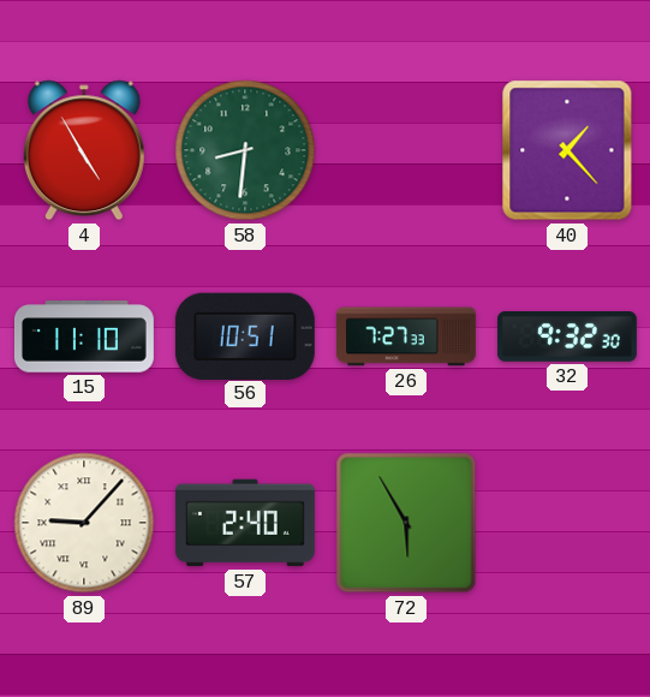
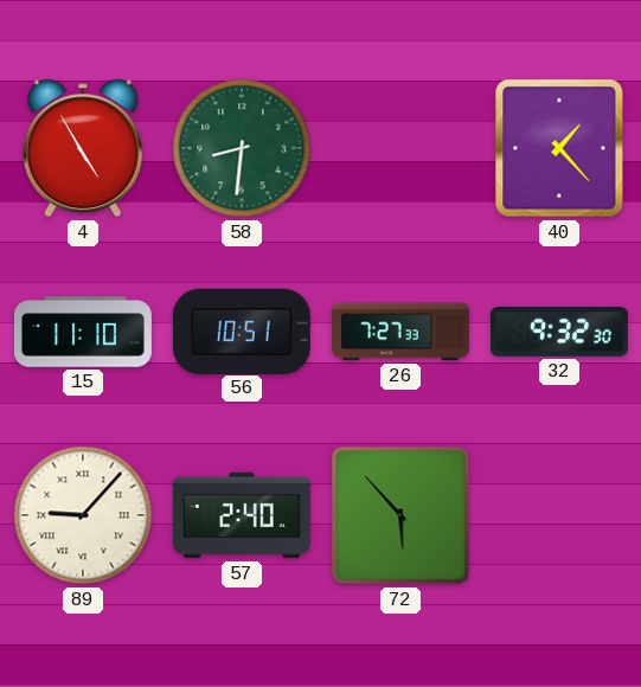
72: 5:55 -> 5:53
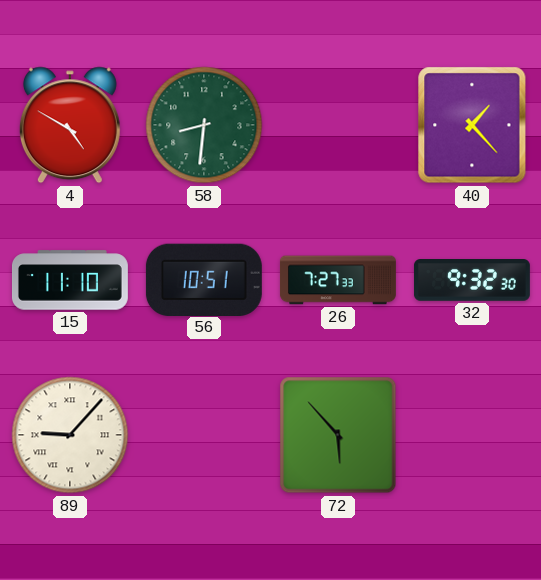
4: 4:55 -> 4:50
57: 2:40 -> none
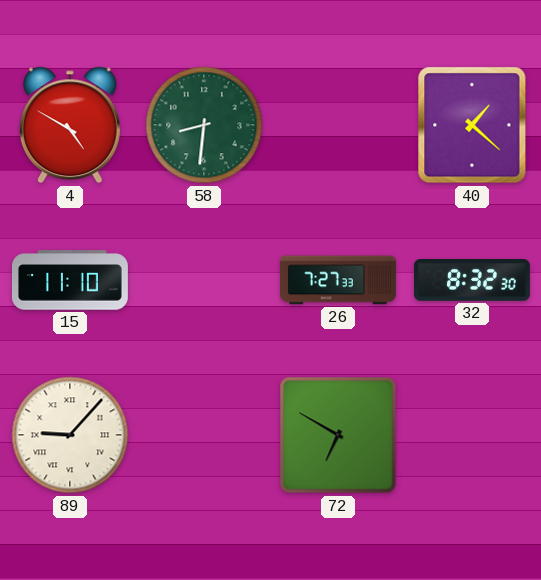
40: 1:23 -> 1:22
56: 10:51 -> none
32: 9:32 -> 8:32
72: 5:53 -> 6:50
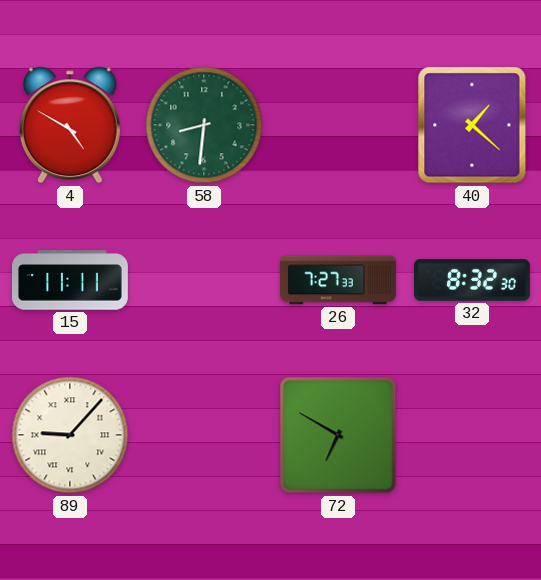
15: 11:10 -> 11:11
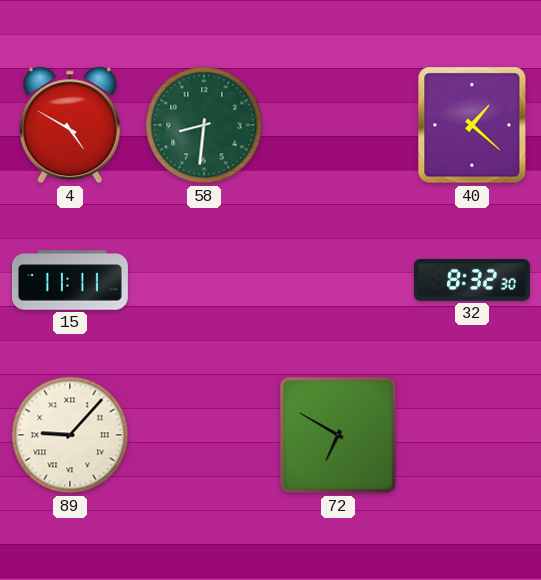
26: 7:27 -> none
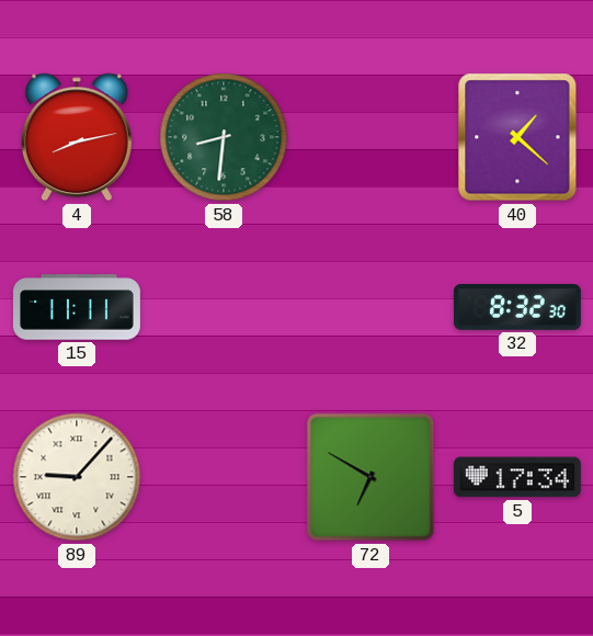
4: 4:50 -> 8:13
5: none -> 17:34
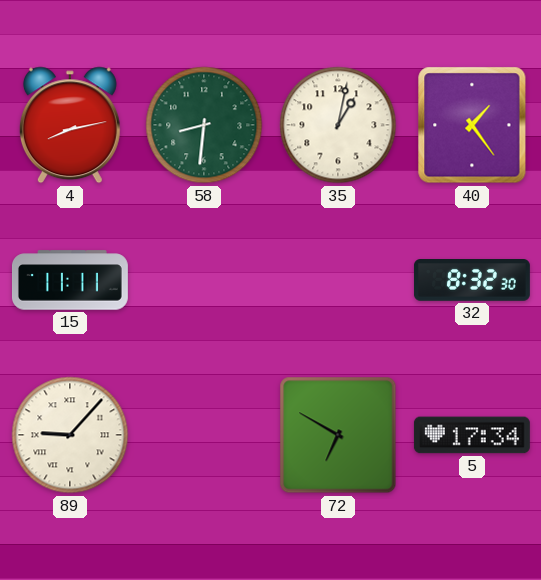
35: none -> 1:02
40: 1:22 -> 1:24
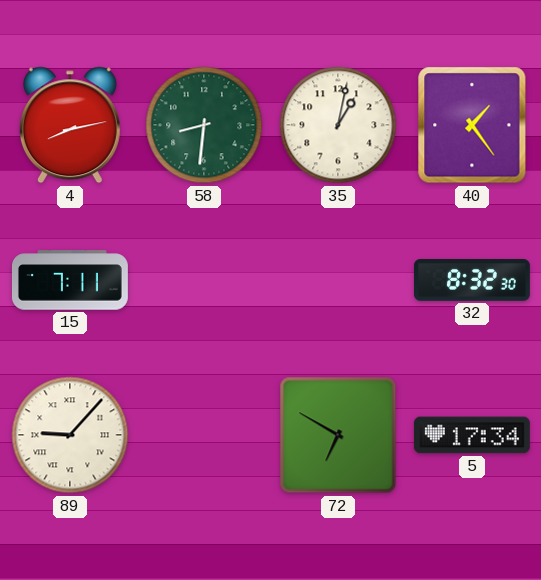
15: 11:11 -> 7:11
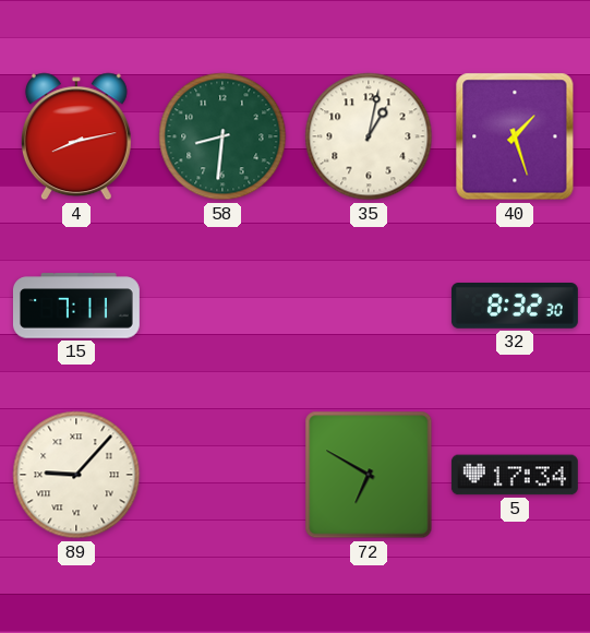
40: 1:24 -> 1:27
